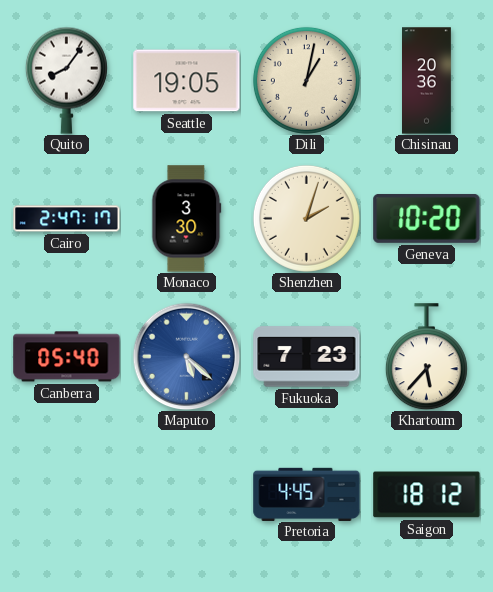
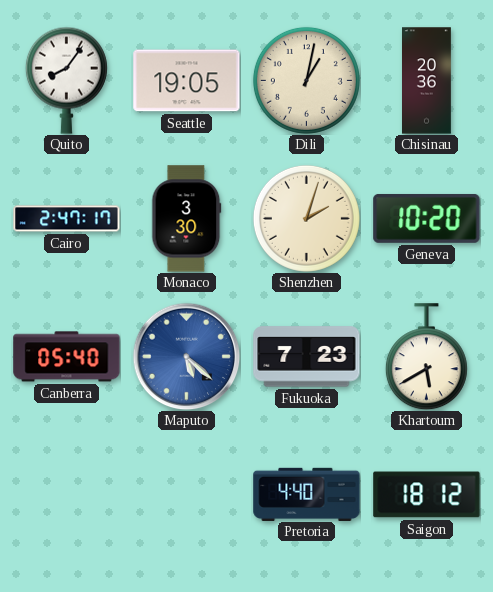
Khartoum: 5:37 -> 5:40
Pretoria: 4:45 -> 4:40
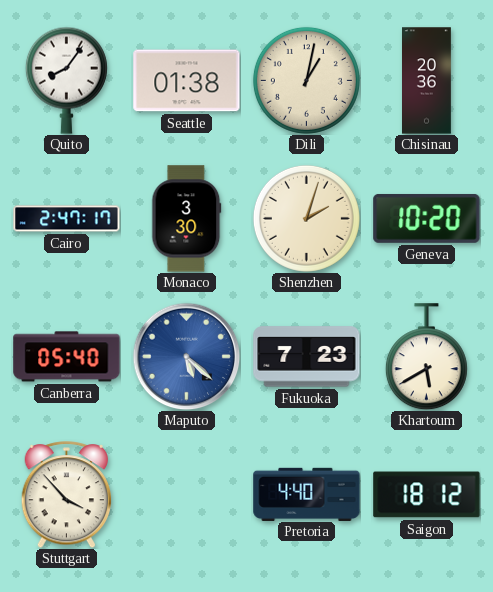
Seattle: 19:05 -> 01:38
Stuttgart: none -> 3:53
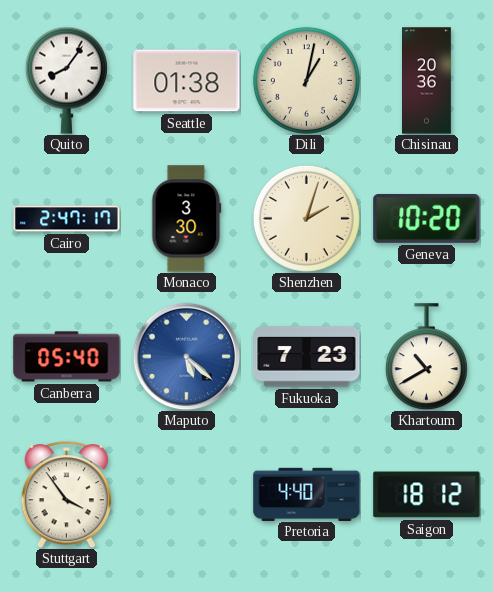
Khartoum: 5:40 -> 10:40
Stuttgart: 3:53 -> 3:54
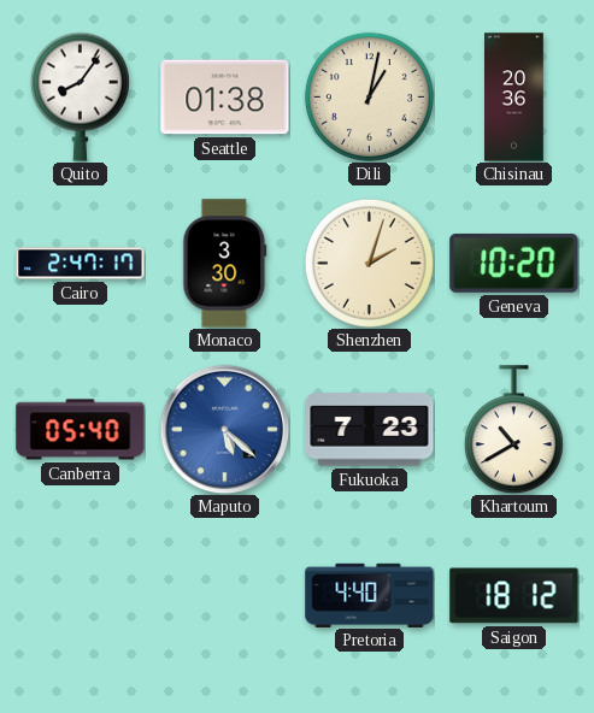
Stuttgart: 3:54 -> none
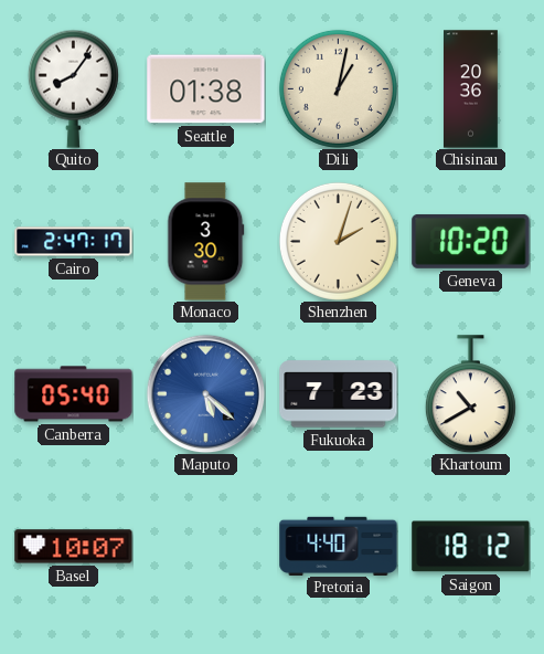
Basel: none -> 10:07
